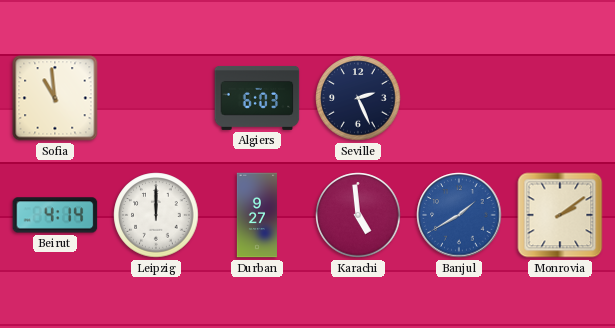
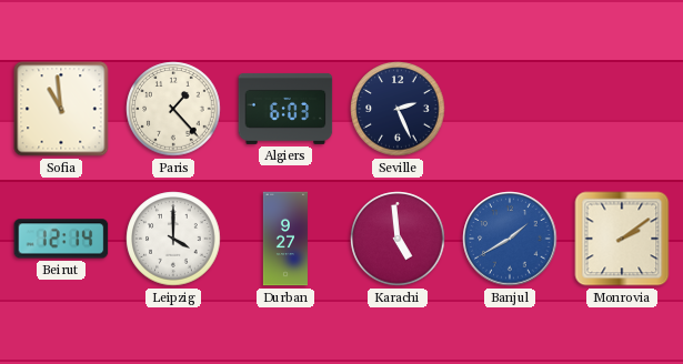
Paris: none -> 1:23
Beirut: 4:14 -> 12:14
Leipzig: 12:00 -> 4:00
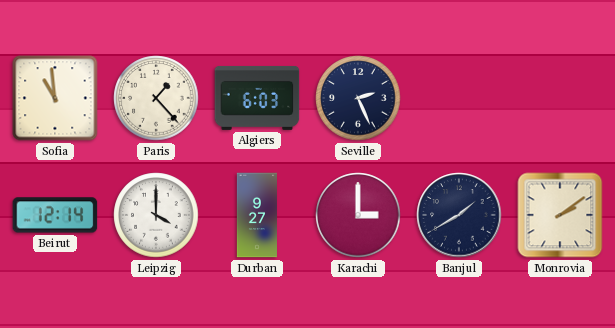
Karachi: 4:59 -> 3:00
Banjul dial: blue -> navy
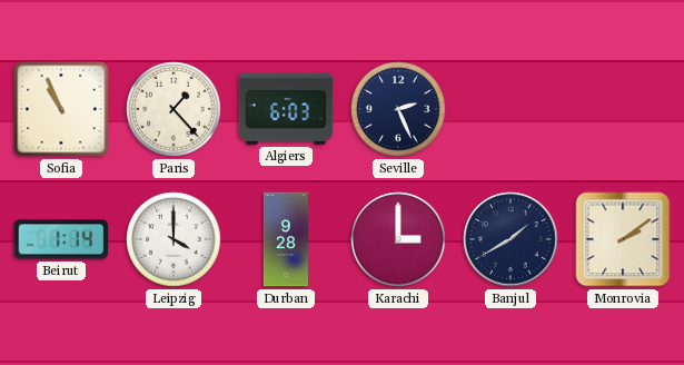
Sofia: 10:59 -> 10:56
Beirut: 12:14 -> 1:14
Durban: 9:27 -> 9:28
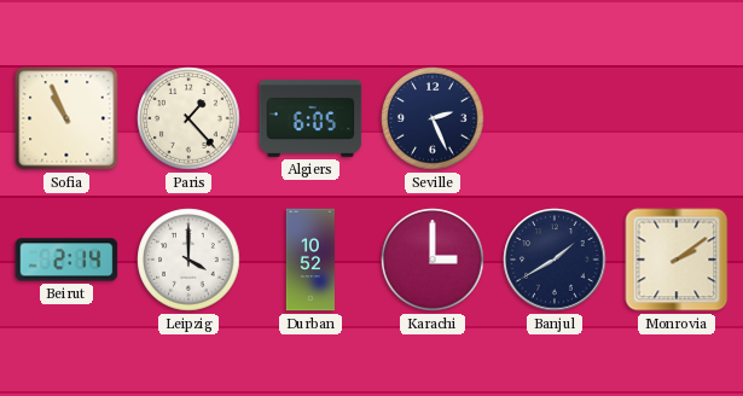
Algiers: 6:03 -> 6:05
Beirut: 1:14 -> 2:14
Durban: 9:28 -> 10:52
